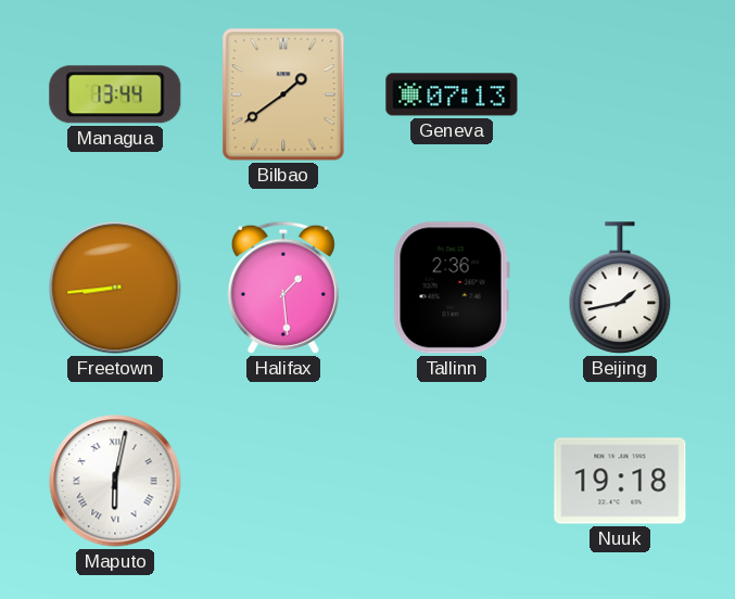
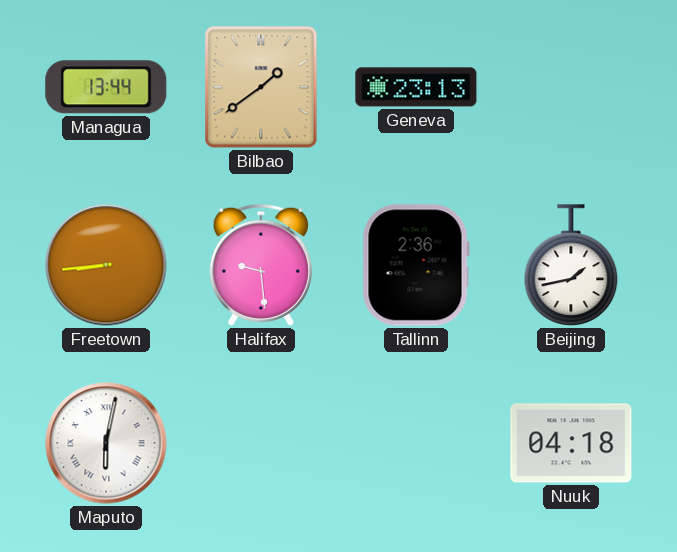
Geneva: 07:13 -> 23:13
Halifax: 1:29 -> 9:29
Nuuk: 19:18 -> 04:18
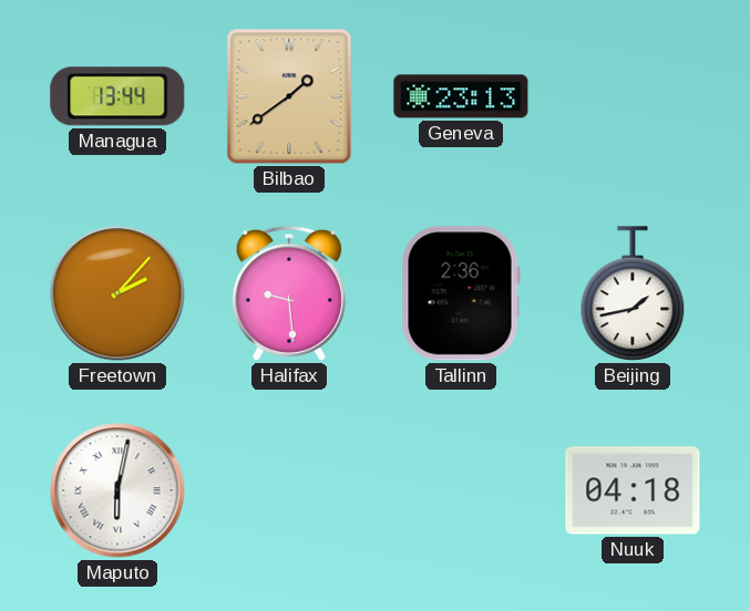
Freetown: 8:44 -> 2:07
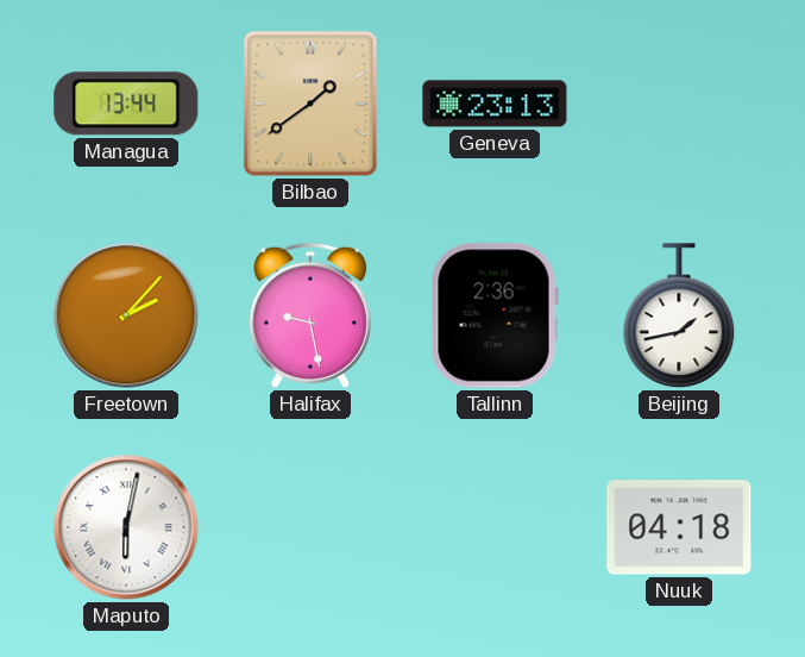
Halifax: 9:29 -> 9:28
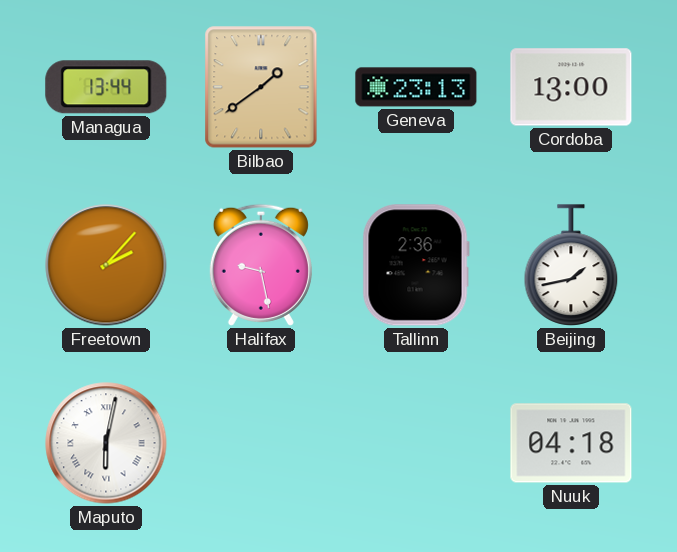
Cordoba: none -> 13:00
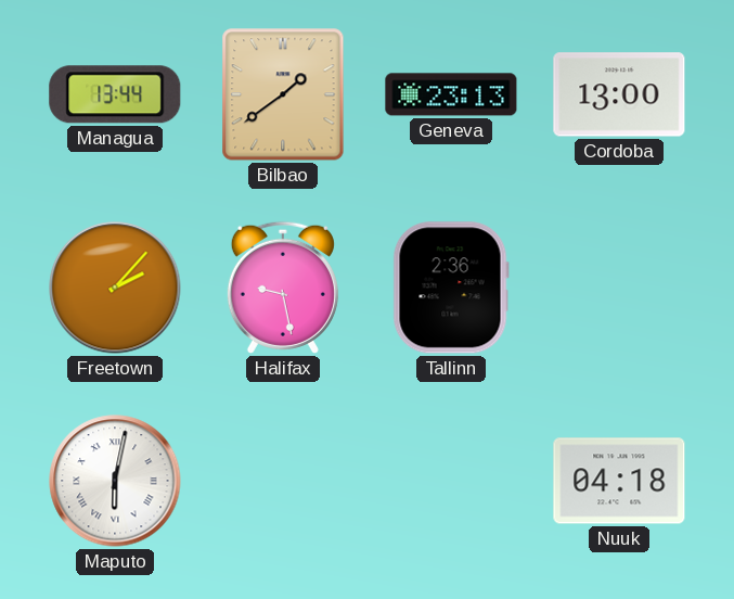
Beijing: 1:43 -> none
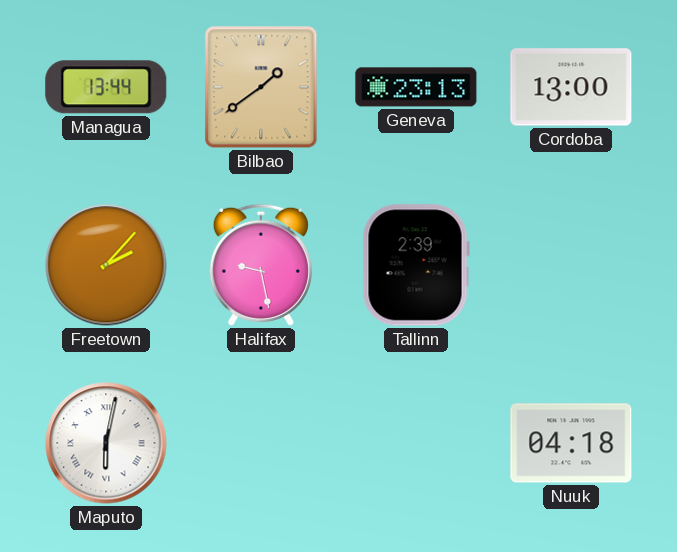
Tallinn: 2:36 -> 2:39
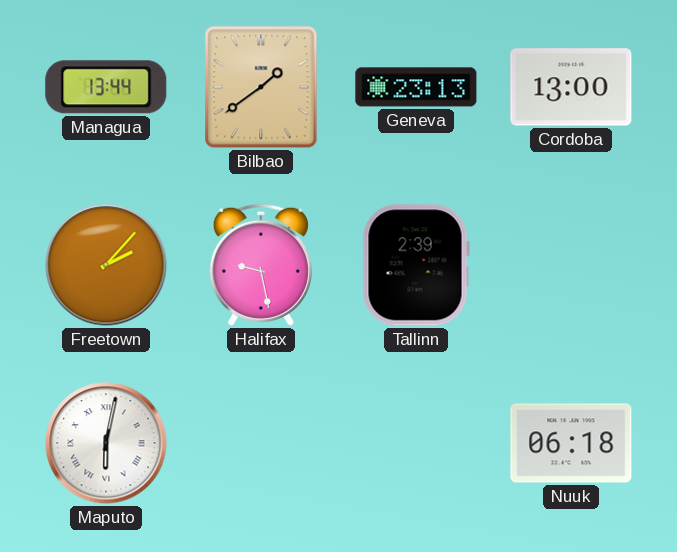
Nuuk: 04:18 -> 06:18
